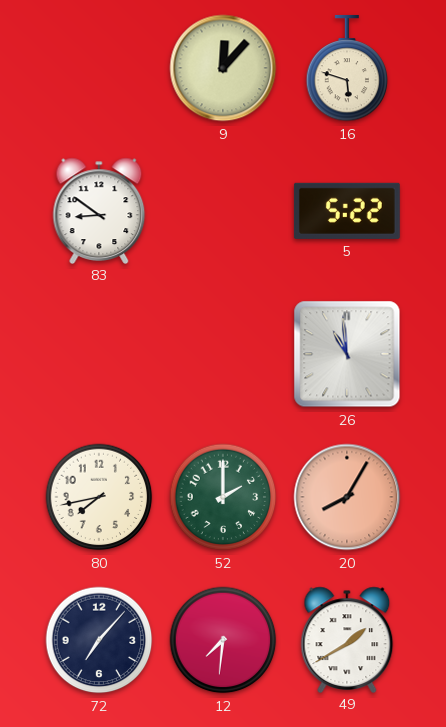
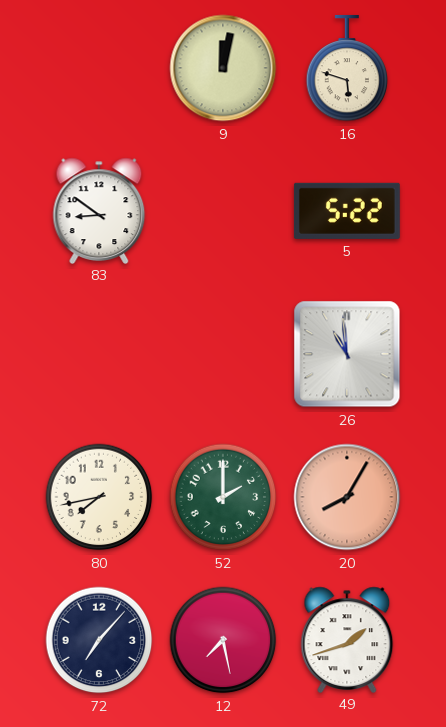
9: 12:07 -> 12:02
12: 7:31 -> 7:28
49: 1:40 -> 1:42
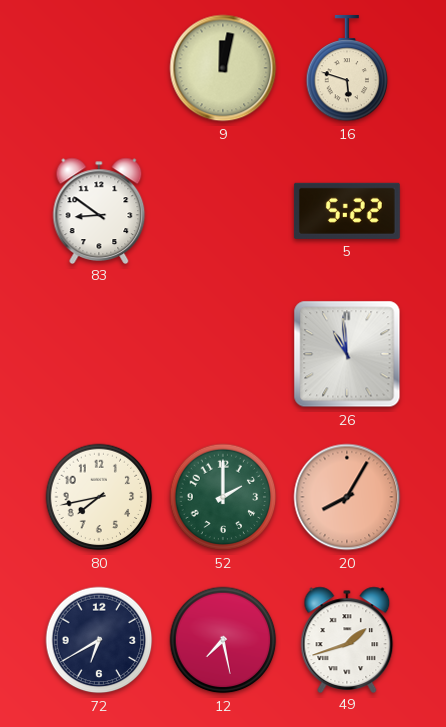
72: 7:07 -> 6:40
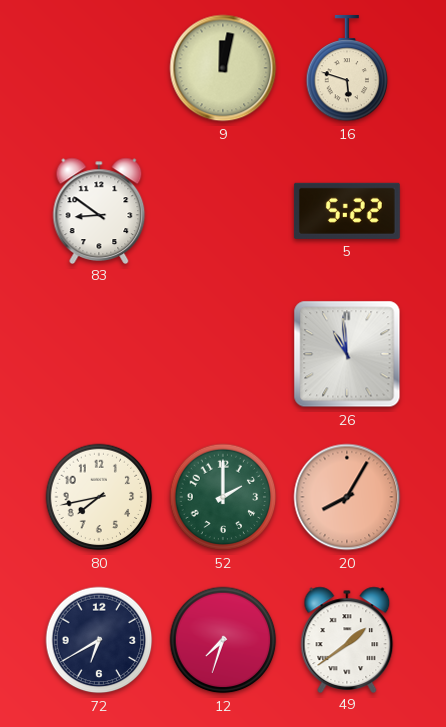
12: 7:28 -> 7:33
49: 1:42 -> 1:39
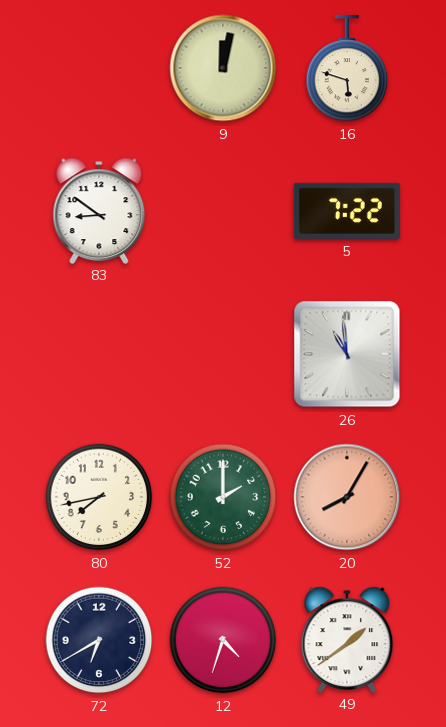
5: 5:22 -> 7:22
12: 7:33 -> 4:33
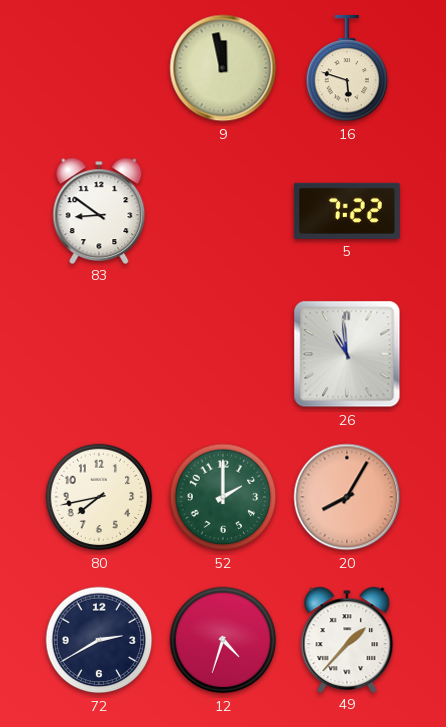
9: 12:02 -> 11:58
72: 6:40 -> 2:40
49: 1:39 -> 1:37
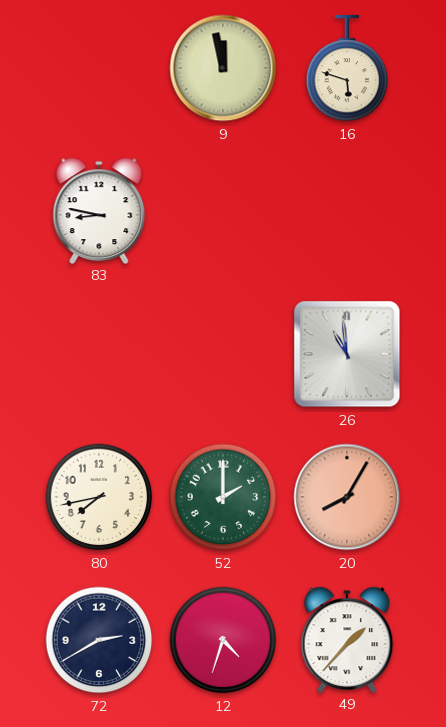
83: 8:51 -> 8:47
5: 7:22 -> none
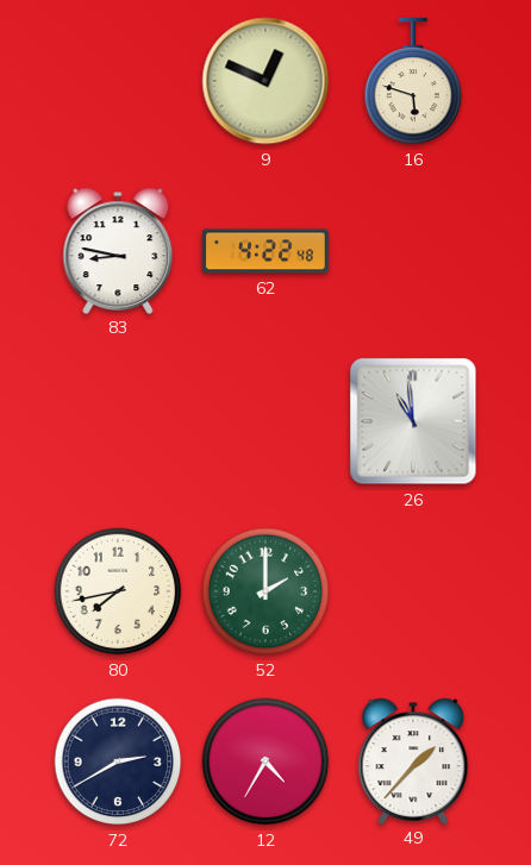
9: 11:58 -> 12:49
62: none -> 4:22
20: 8:05 -> none
12: 4:33 -> 4:35
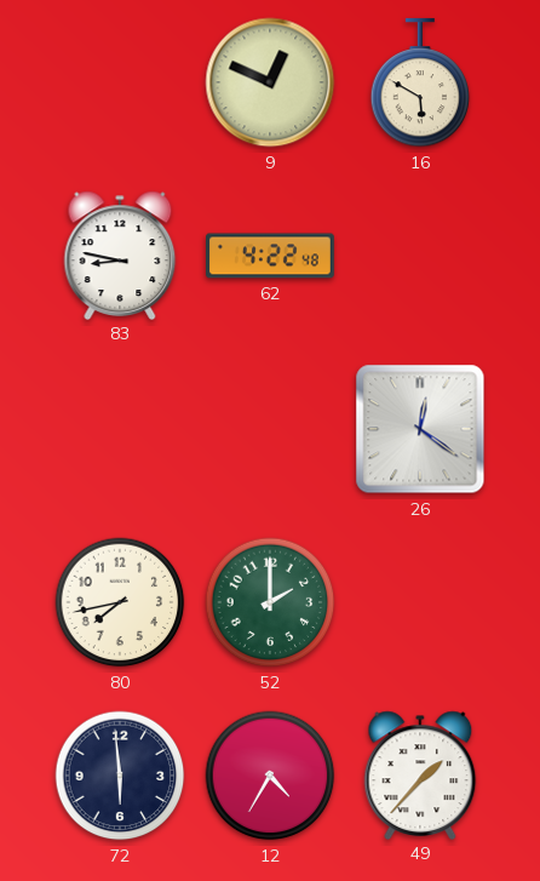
16: 5:48 -> 5:50
26: 10:59 -> 12:21
72: 2:40 -> 5:59
